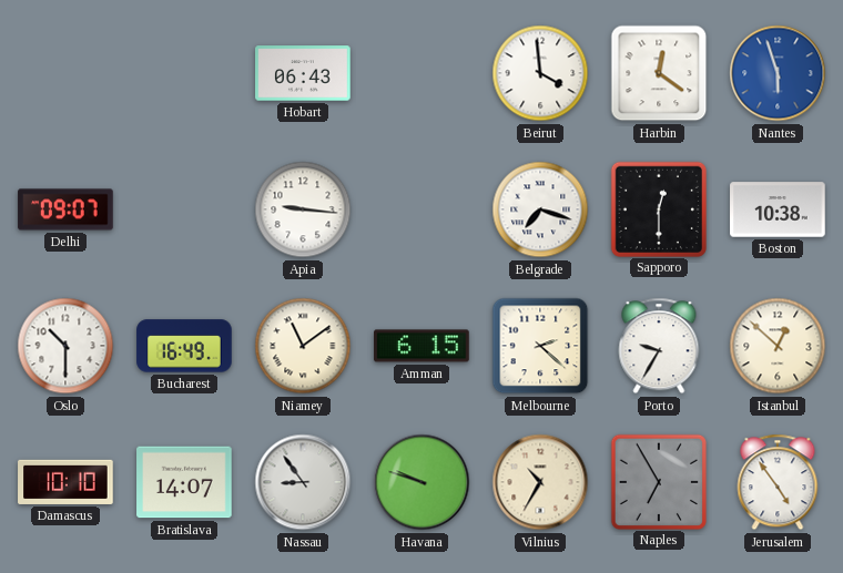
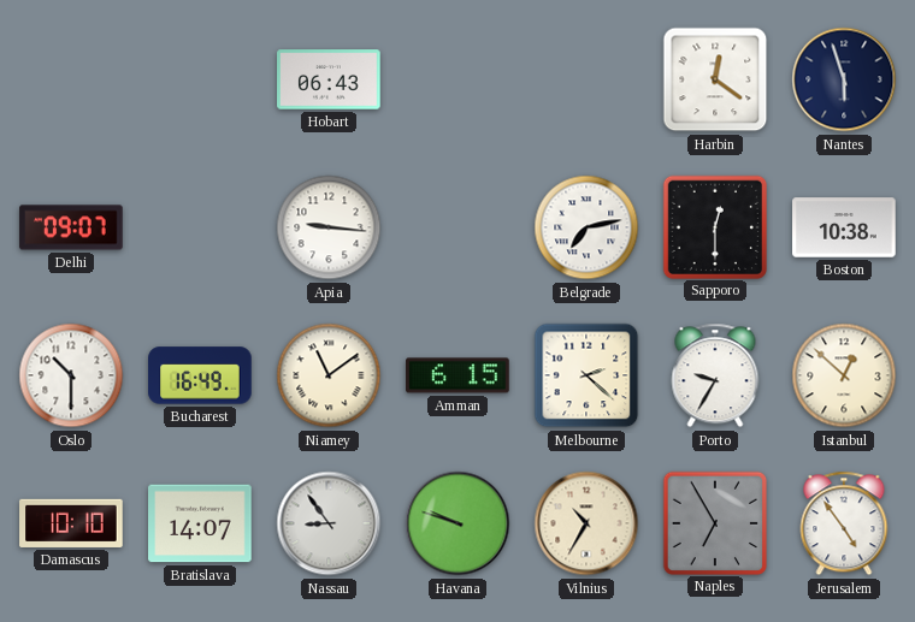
Beirut: 3:59 -> none
Nantes dial: blue -> navy
Belgrade: 7:18 -> 7:13
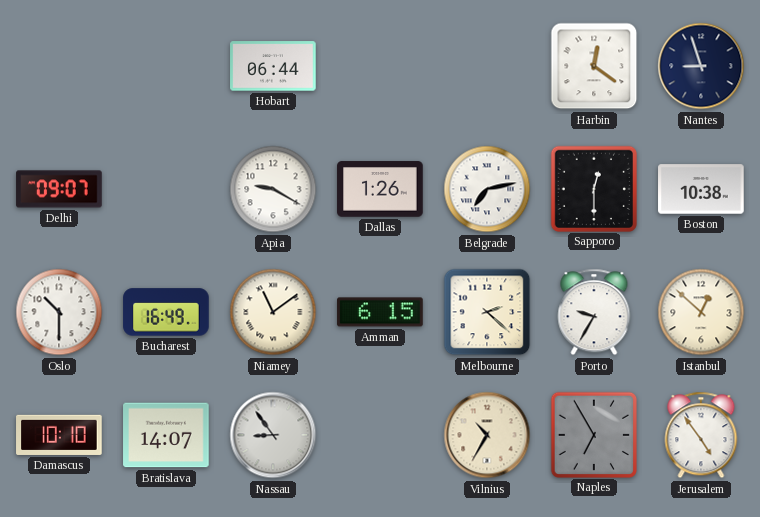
Hobart: 06:43 -> 06:44
Nantes: 5:57 -> 8:57
Apia: 9:16 -> 9:20
Dallas: none -> 1:26
Havana: 9:48 -> none
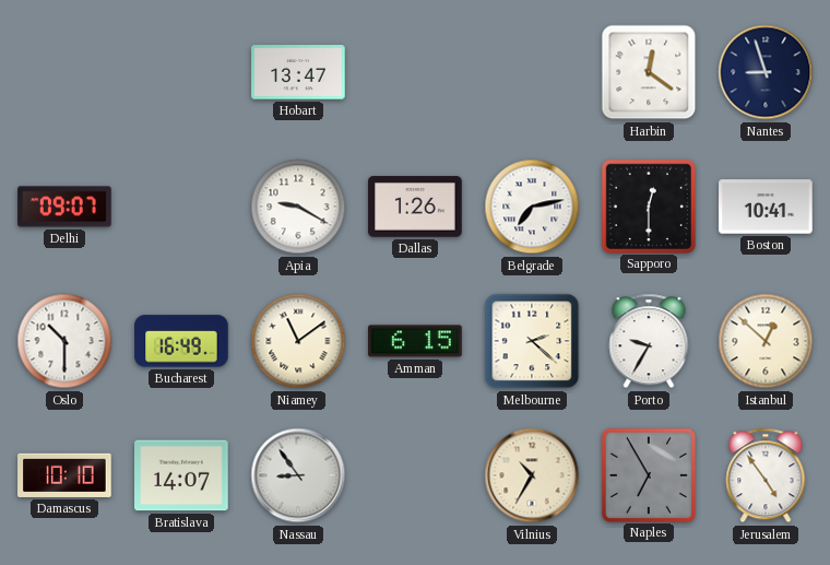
Hobart: 06:44 -> 13:47
Boston: 10:38 -> 10:41
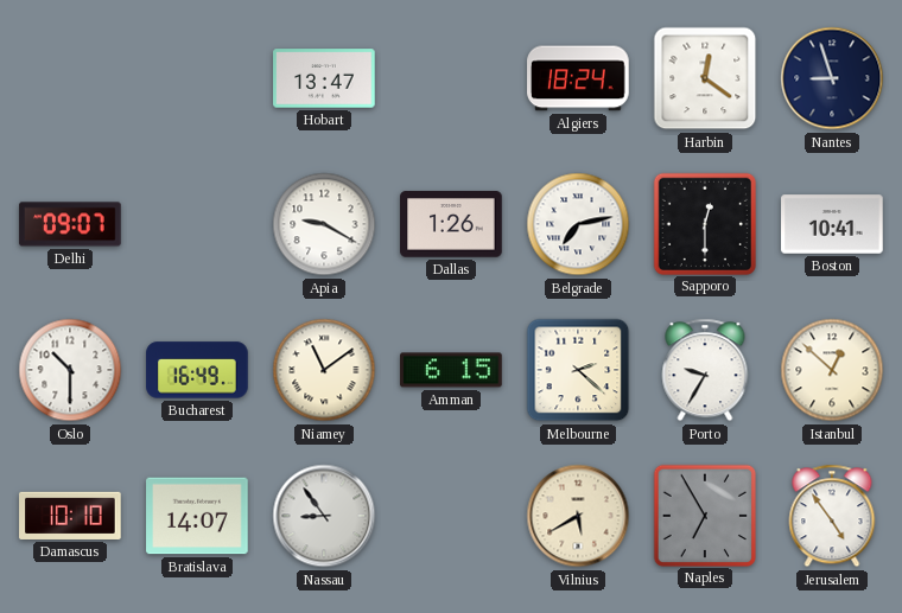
Algiers: none -> 18:24
Vilnius: 10:35 -> 5:40
